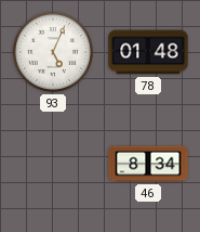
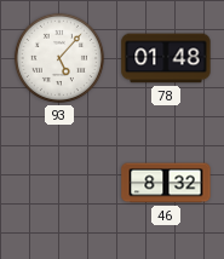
93: 5:04 -> 5:07
46: 8:34 -> 8:32
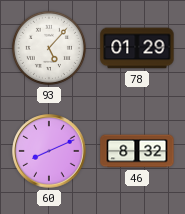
78: 01:48 -> 01:29
60: none -> 8:11
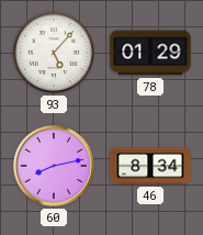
60: 8:11 -> 8:13
46: 8:32 -> 8:34
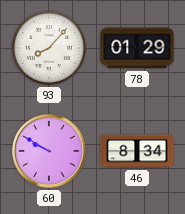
93: 5:07 -> 8:07
60: 8:13 -> 9:50
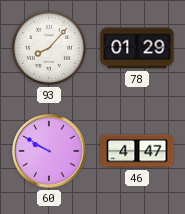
46: 8:34 -> 4:47
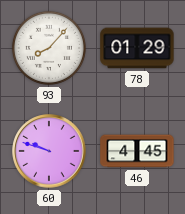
60: 9:50 -> 9:48
46: 4:47 -> 4:45
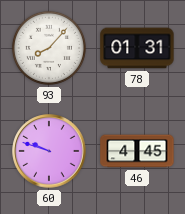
78: 01:29 -> 01:31
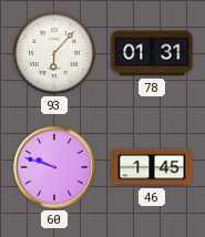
93: 8:07 -> 6:07
46: 4:45 -> 1:45
